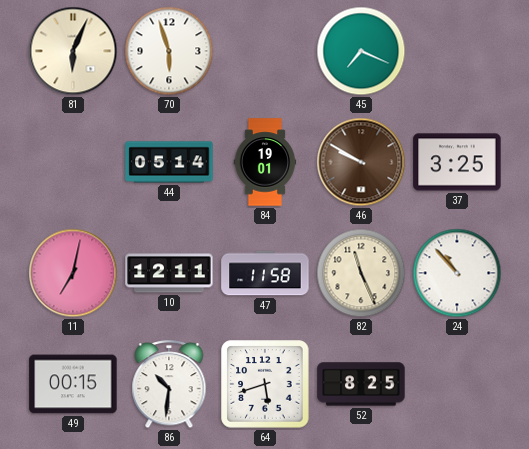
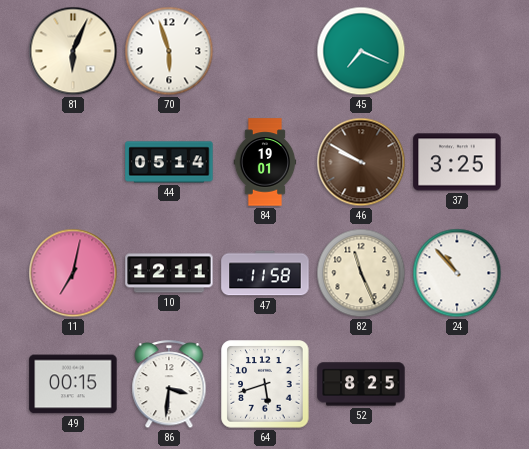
86: 10:31 -> 3:31
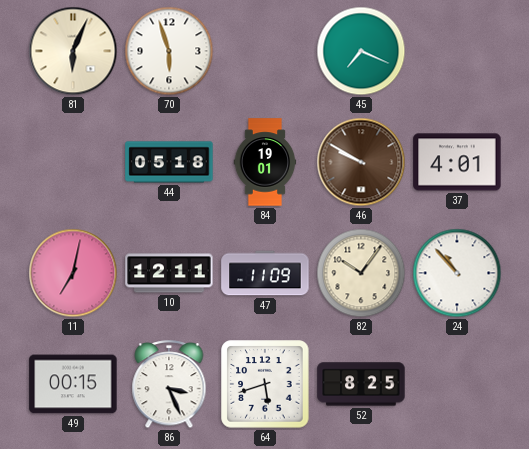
44: 05:14 -> 05:18
37: 3:25 -> 4:01
47: 11:58 -> 11:09
82: 11:26 -> 10:06
86: 3:31 -> 3:26
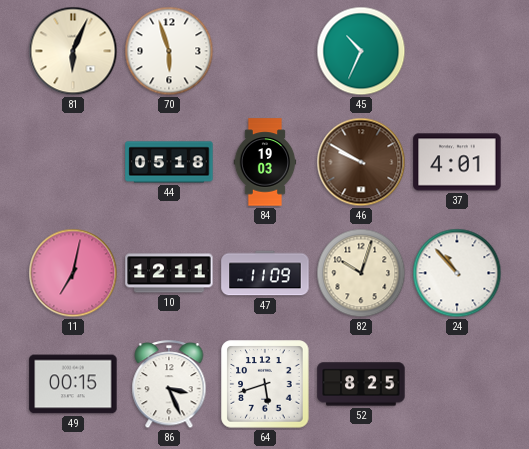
45: 7:19 -> 10:34
84: 19:01 -> 19:03
82: 10:06 -> 10:03
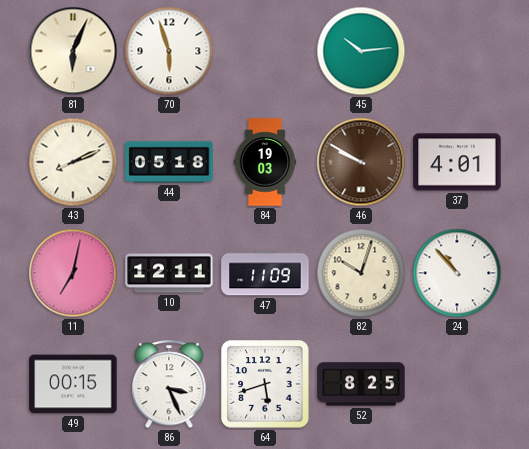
45: 10:34 -> 10:14
43: none -> 8:11
